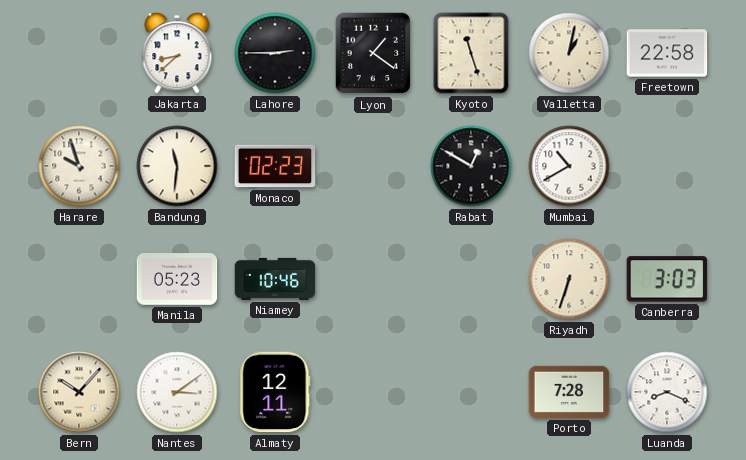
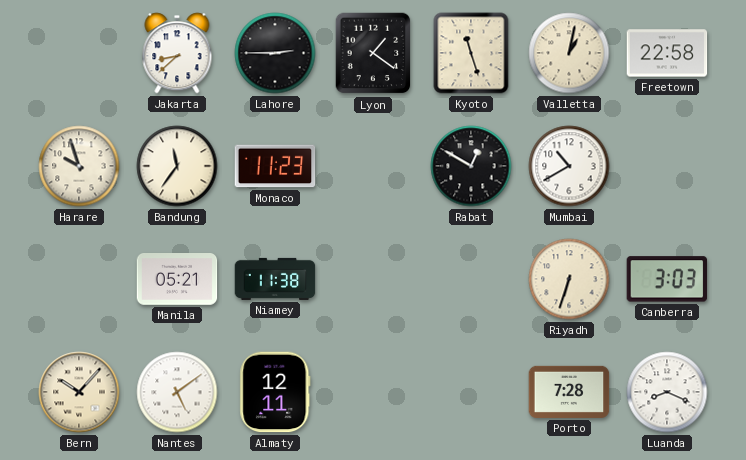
Bandung: 11:31 -> 11:36
Monaco: 02:23 -> 11:23
Manila: 05:23 -> 05:21
Niamey: 10:46 -> 11:38
Nantes: 3:09 -> 5:09
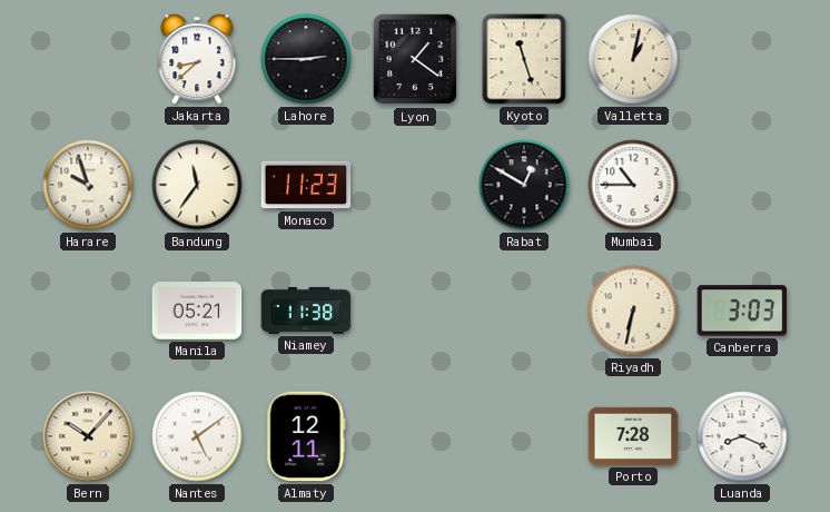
Freetown: 22:58 -> none
Mumbai: 10:40 -> 10:45
Riyadh: 6:33 -> 6:32
